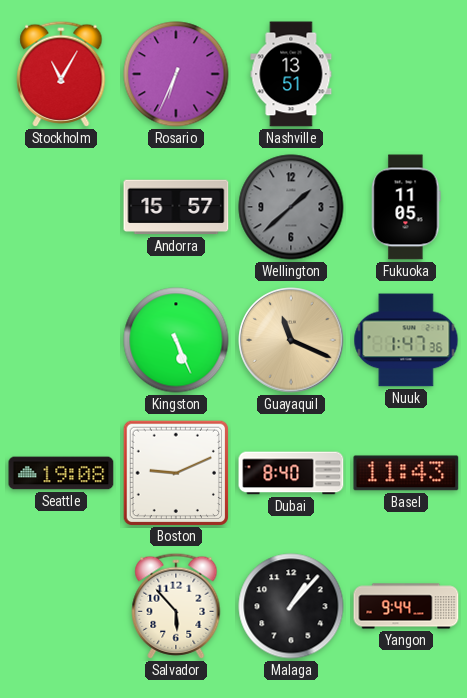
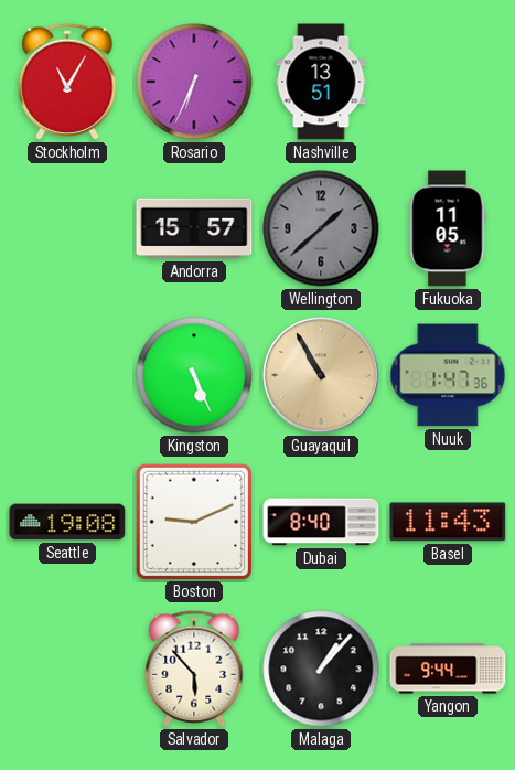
Guayaquil: 11:19 -> 10:55
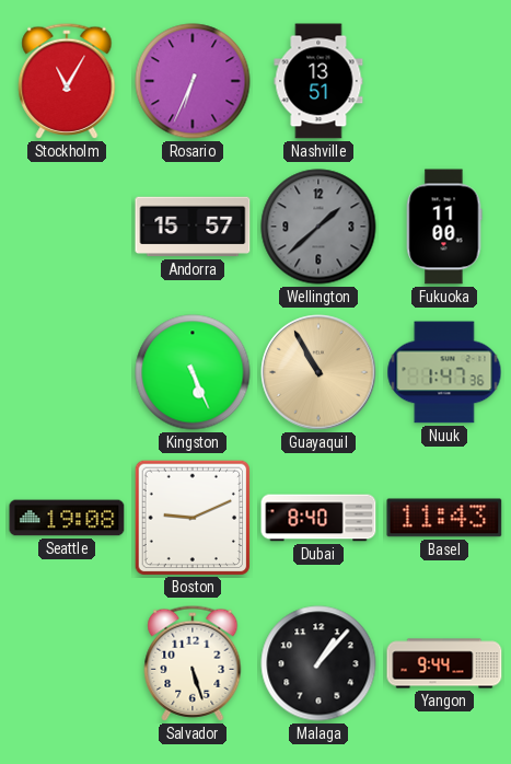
Fukuoka: 11:05 -> 11:00
Salvador: 5:53 -> 5:27
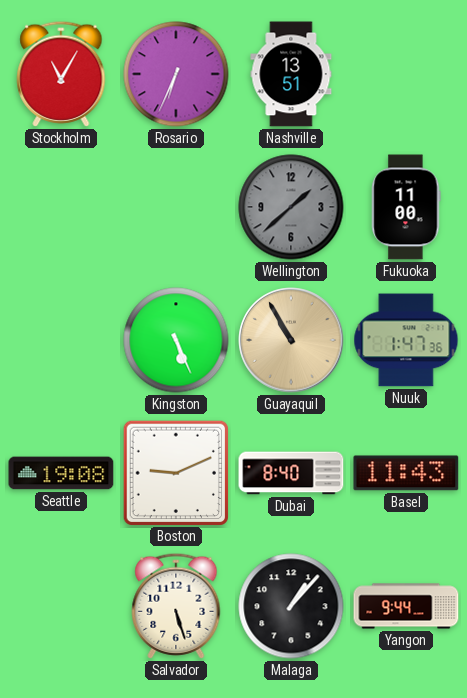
Andorra: 15:57 -> none
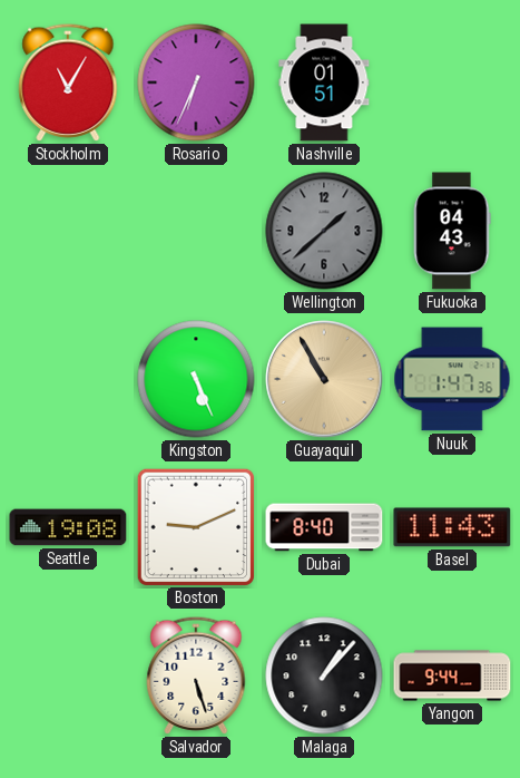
Nashville: 13:51 -> 01:51
Fukuoka: 11:00 -> 04:43
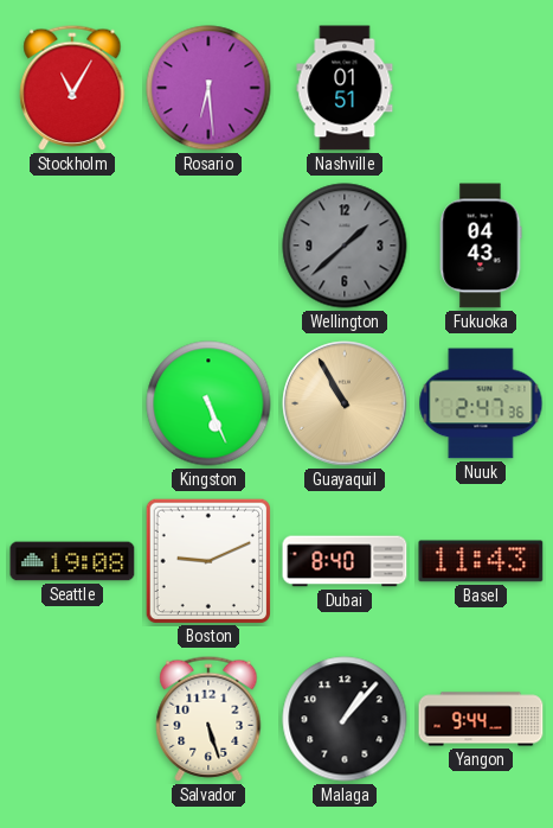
Rosario: 6:34 -> 6:29
Nuuk: 1:47 -> 2:47
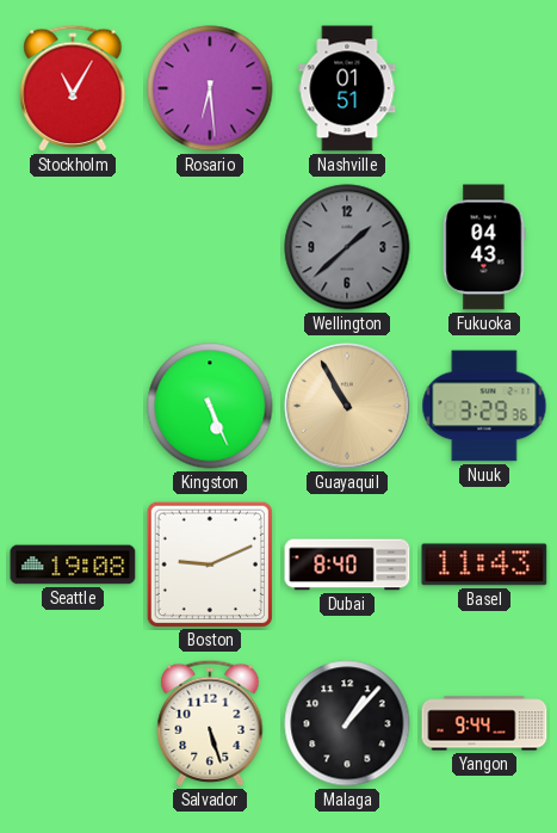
Nuuk: 2:47 -> 3:29
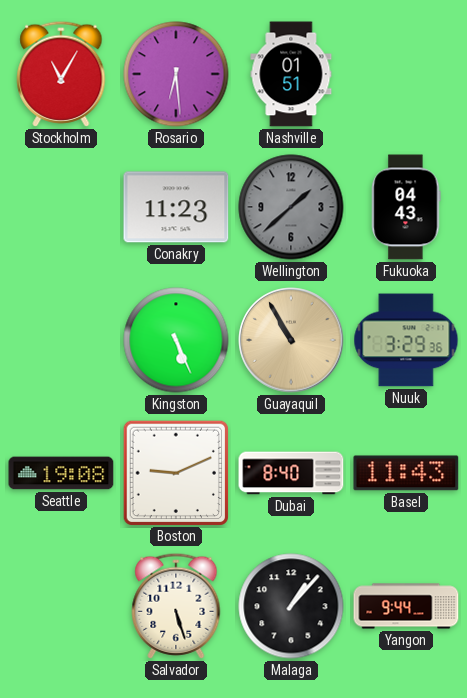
Conakry: none -> 11:23
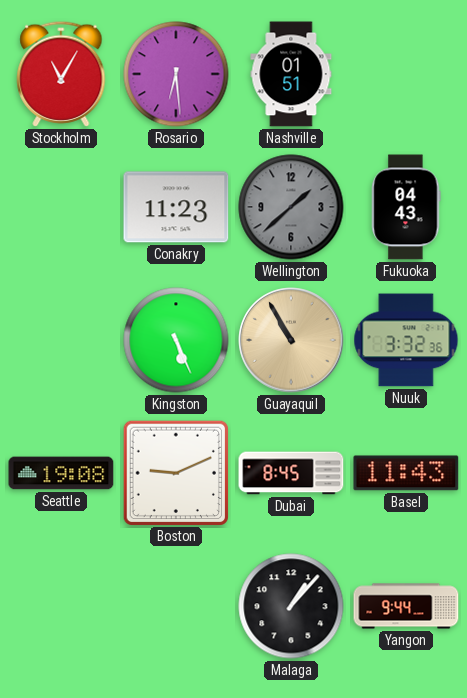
Nuuk: 3:29 -> 3:32
Dubai: 8:40 -> 8:45
Salvador: 5:27 -> none
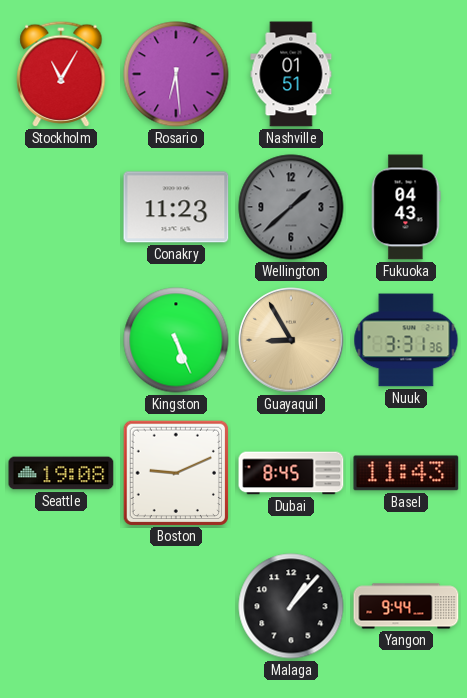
Guayaquil: 10:55 -> 8:55
Nuuk: 3:32 -> 3:31
